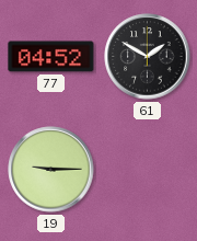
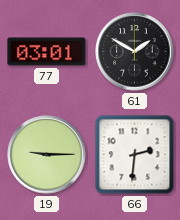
77: 04:52 -> 03:01
66: none -> 2:31
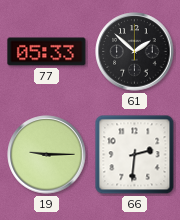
77: 03:01 -> 05:33
61: 1:50 -> 1:52
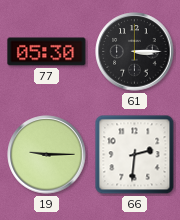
77: 05:33 -> 05:30
61: 1:52 -> 3:15
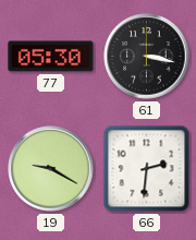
61: 3:15 -> 3:17
19: 9:15 -> 9:20
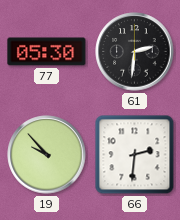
61: 3:17 -> 2:31
19: 9:20 -> 9:53
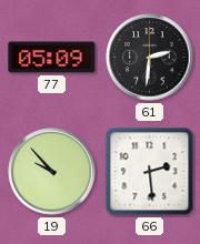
77: 05:30 -> 05:09
66: 2:31 -> 2:29
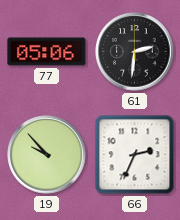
77: 05:09 -> 05:06
66: 2:29 -> 2:34
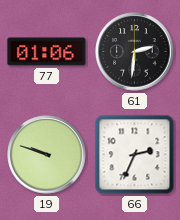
77: 05:06 -> 01:06
19: 9:53 -> 9:48
